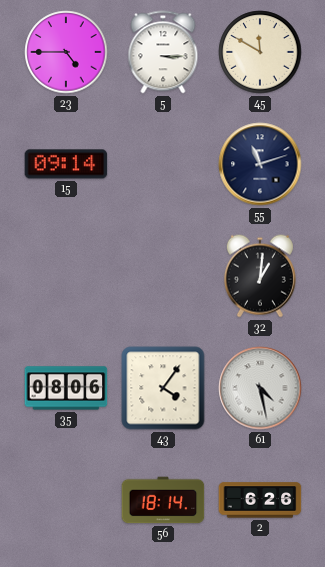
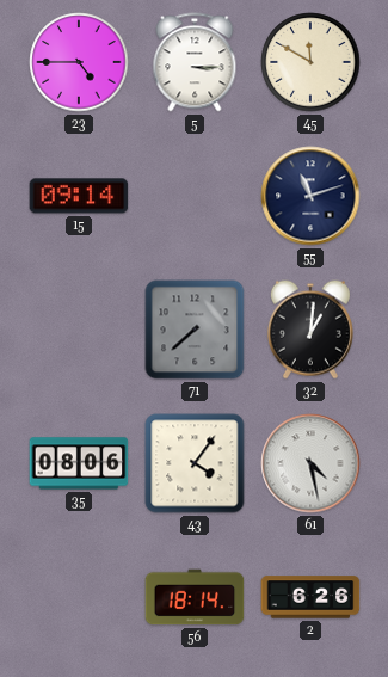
71: none -> 7:38
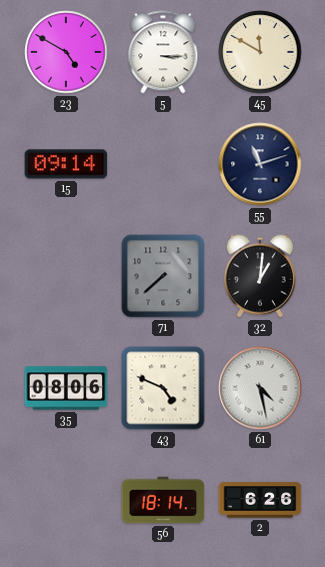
23: 4:45 -> 4:50
43: 4:06 -> 4:49
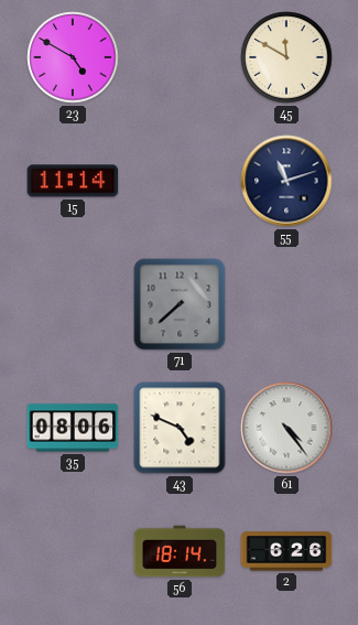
5: 3:15 -> none
15: 09:14 -> 11:14
32: 1:01 -> none
61: 4:28 -> 4:24
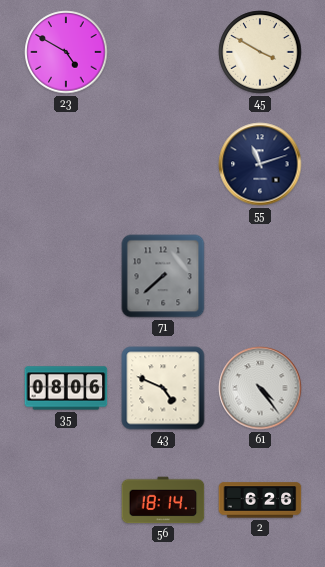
45: 11:50 -> 3:50
15: 11:14 -> none
